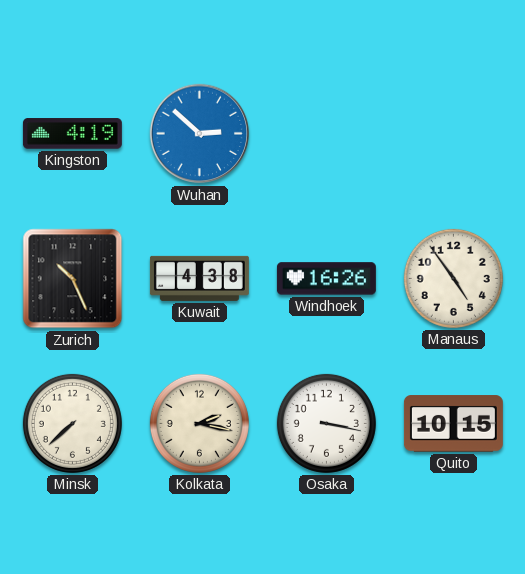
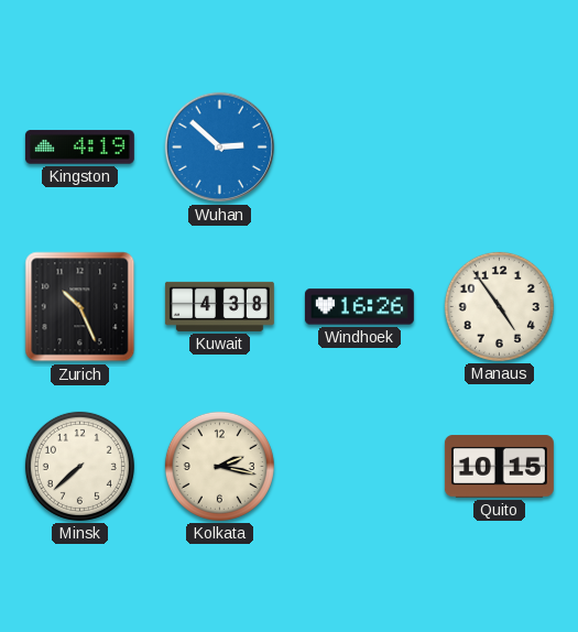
Osaka: 3:17 -> none
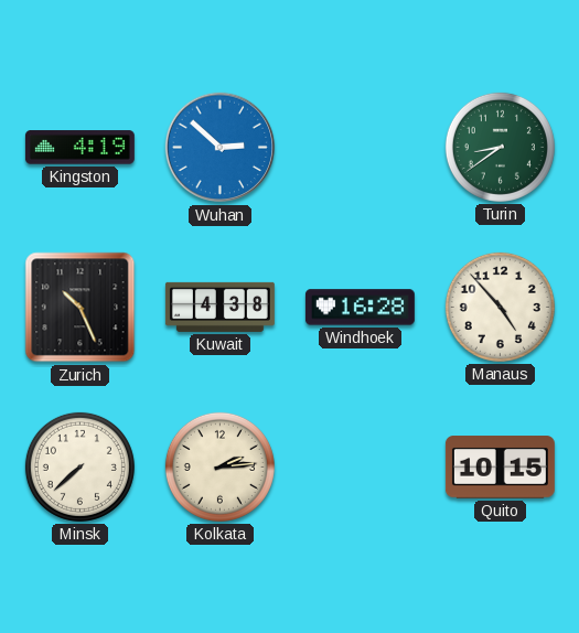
Turin: none -> 8:39
Windhoek: 16:26 -> 16:28
Manaus: 4:54 -> 4:53
Kolkata: 2:17 -> 2:14
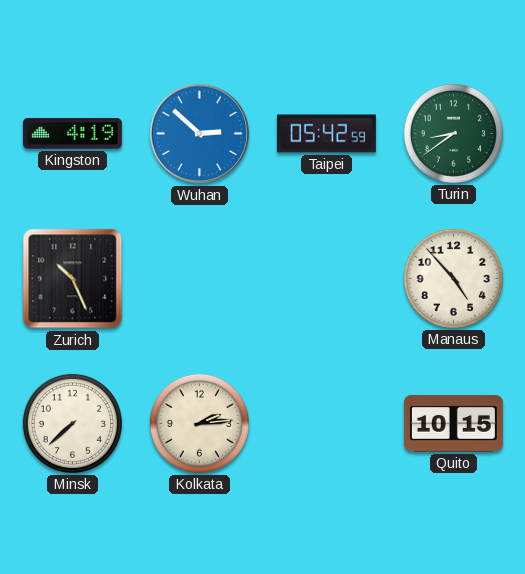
Taipei: none -> 05:42
Kuwait: 4:38 -> none
Windhoek: 16:28 -> none
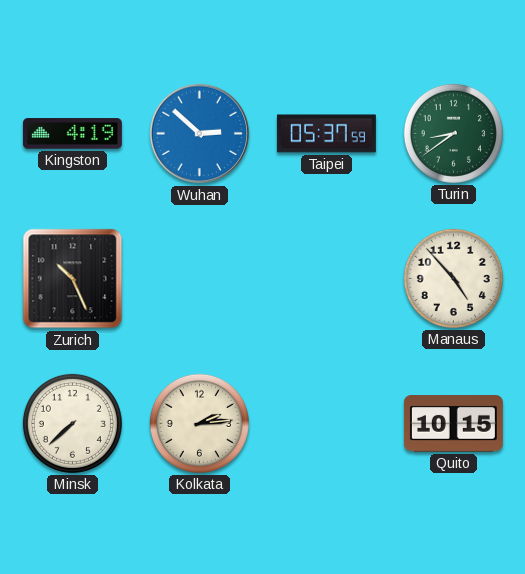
Taipei: 05:42 -> 05:37
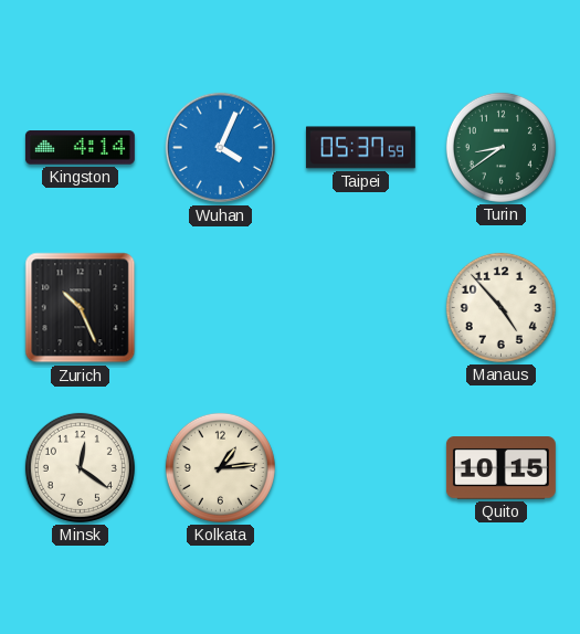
Kingston: 4:19 -> 4:14
Wuhan: 2:52 -> 4:04
Minsk: 7:38 -> 12:21
Kolkata: 2:14 -> 1:14
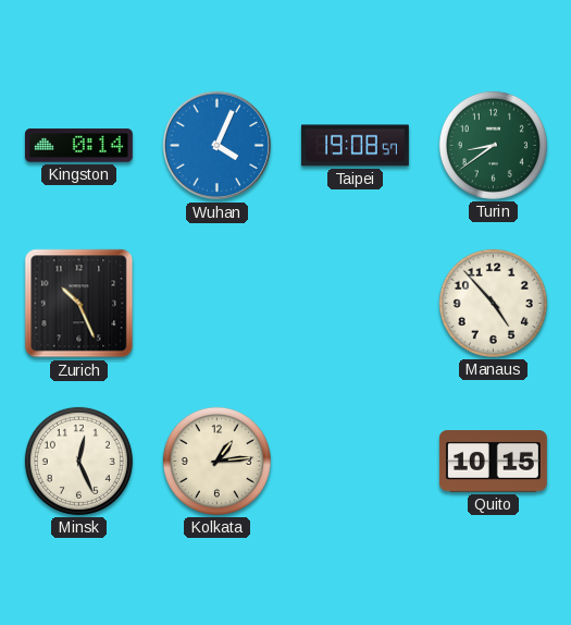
Kingston: 4:14 -> 0:14
Taipei: 05:37 -> 19:08
Minsk: 12:21 -> 12:26
